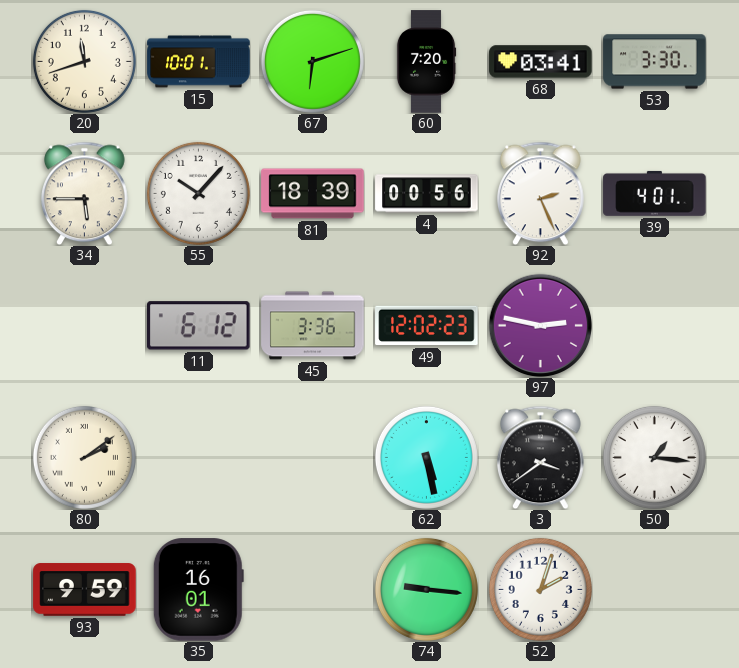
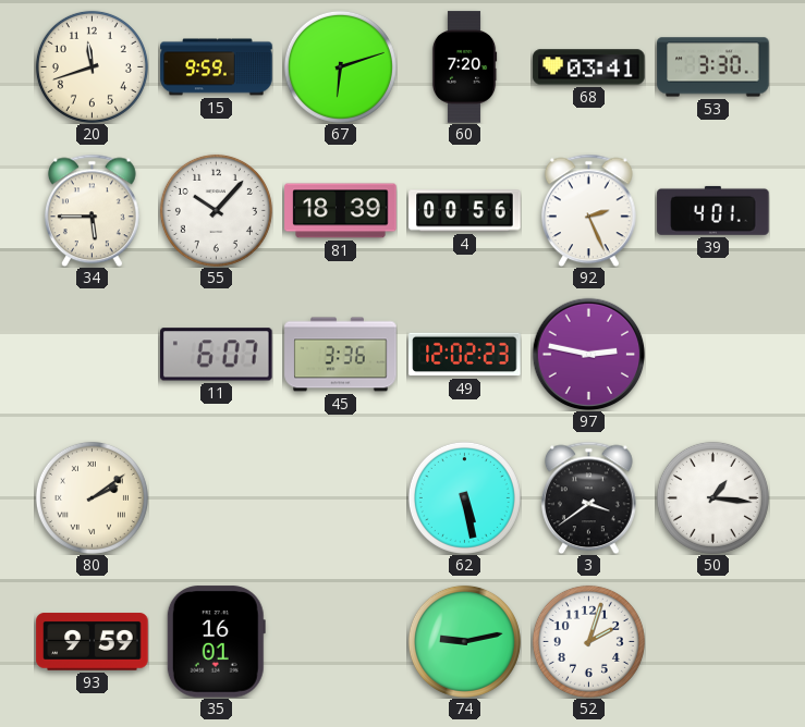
15: 10:01 -> 9:59
11: 6:12 -> 6:07
74: 9:16 -> 9:13
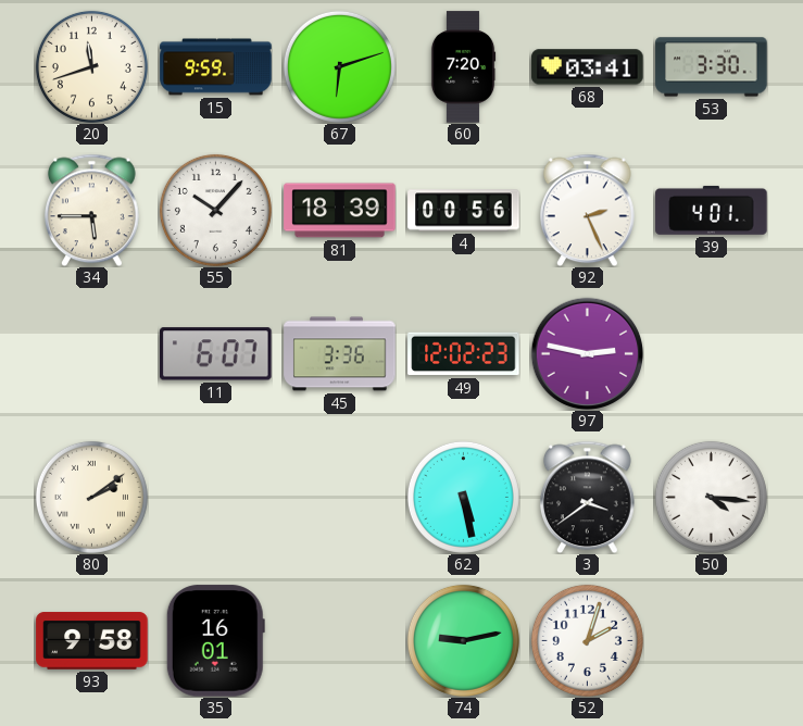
50: 1:16 -> 4:16
93: 9:59 -> 9:58
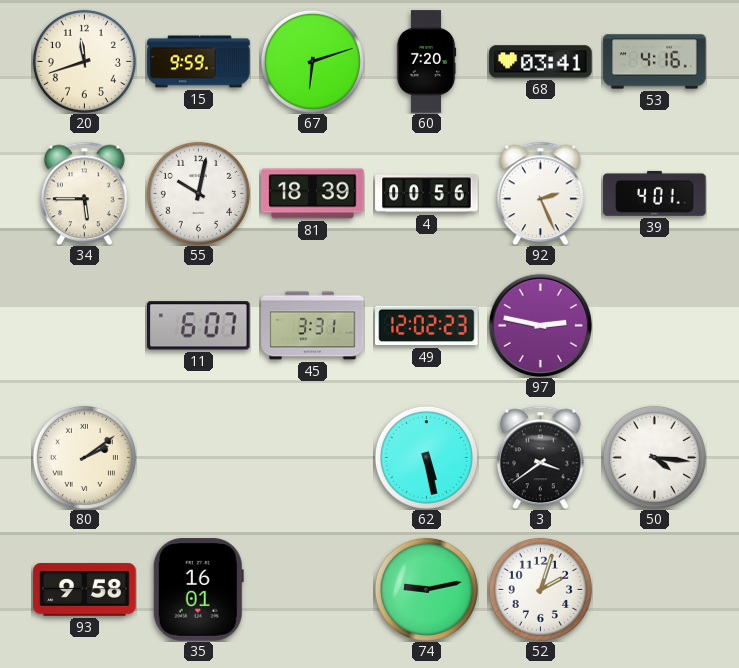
53: 3:30 -> 4:16
55: 10:07 -> 10:02
45: 3:36 -> 3:31
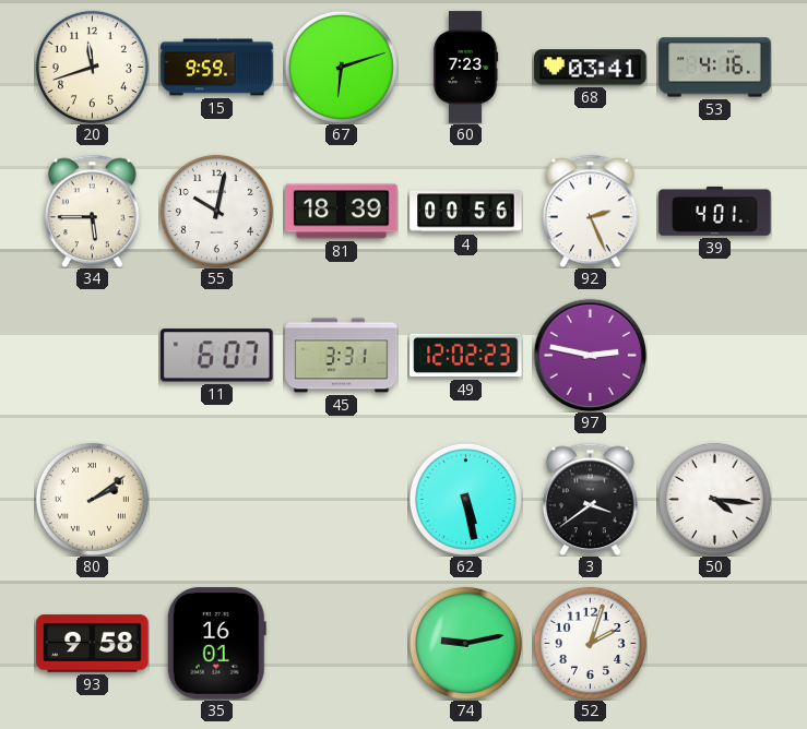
60: 7:20 -> 7:23
